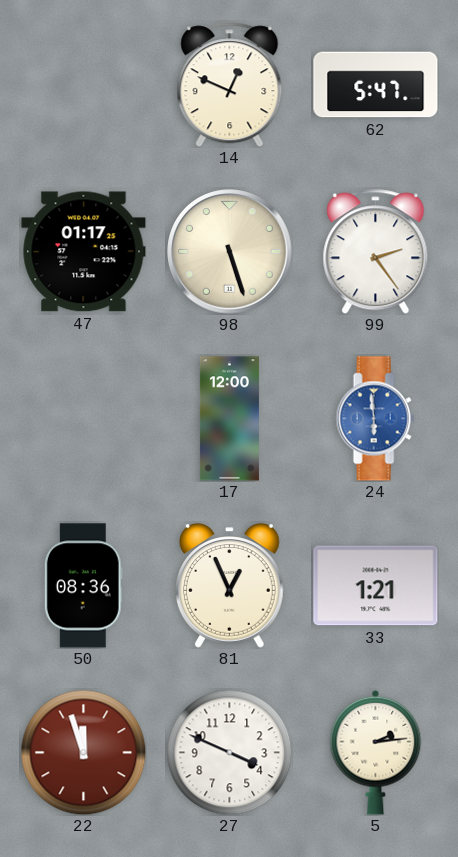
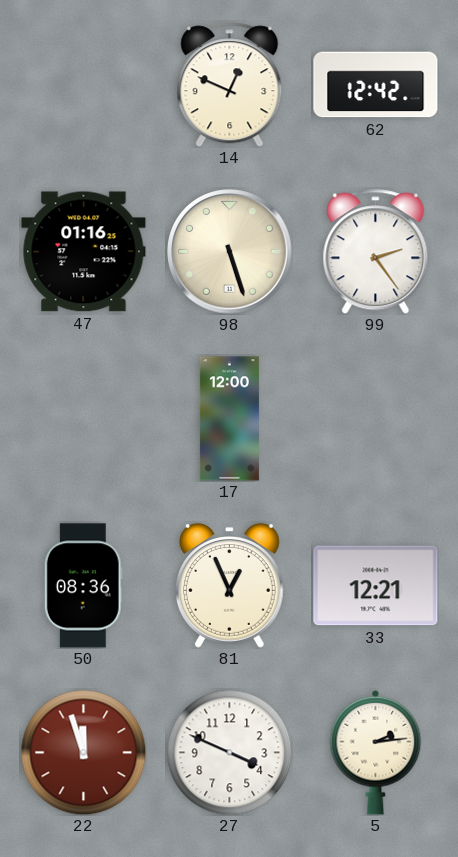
62: 5:47 -> 12:42
47: 01:17 -> 01:16
24: 5:59 -> none
33: 1:21 -> 12:21
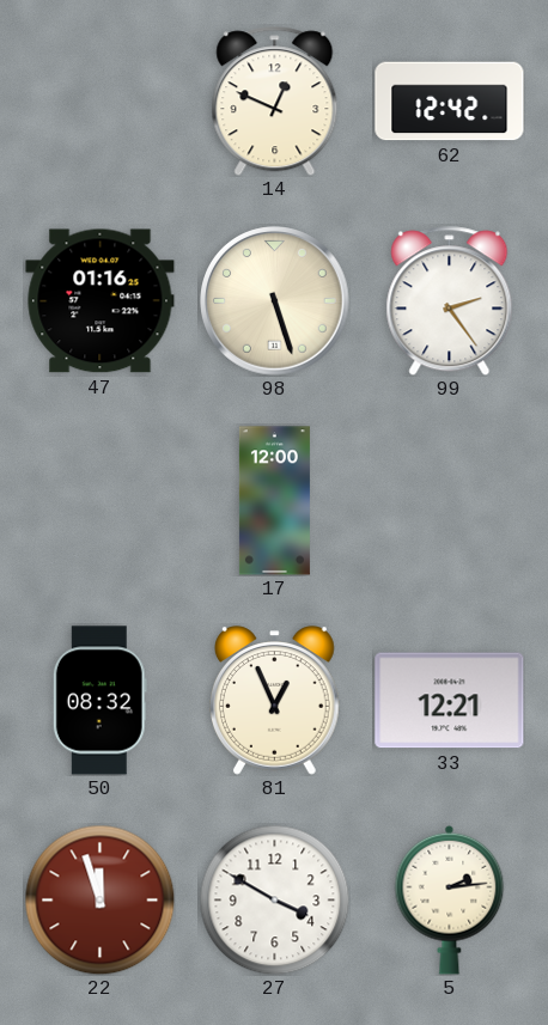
50: 08:36 -> 08:32
27: 3:49 -> 3:50
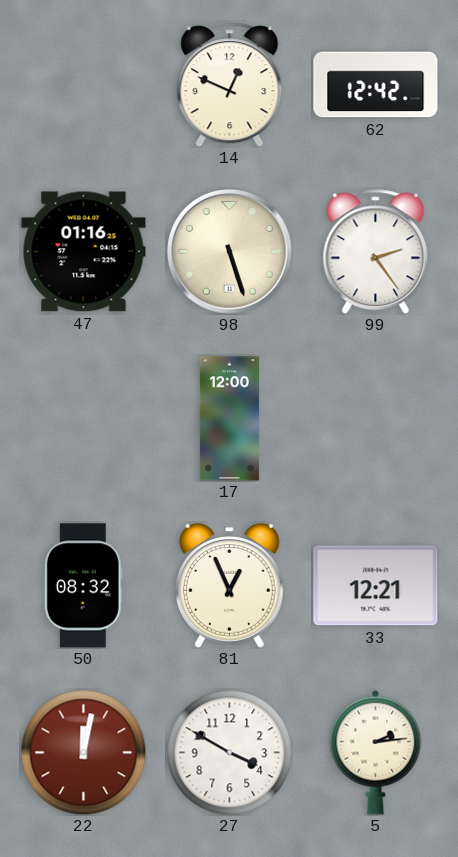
22: 11:57 -> 12:02
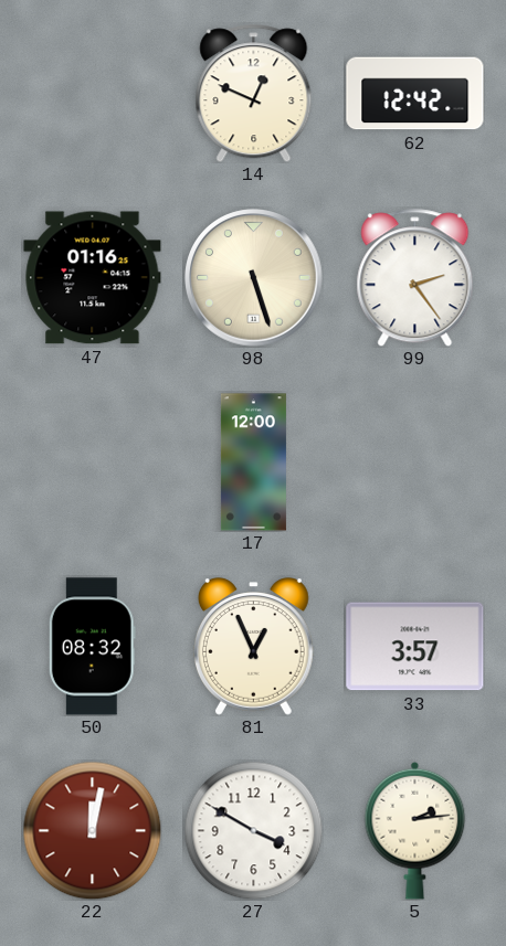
33: 12:21 -> 3:57
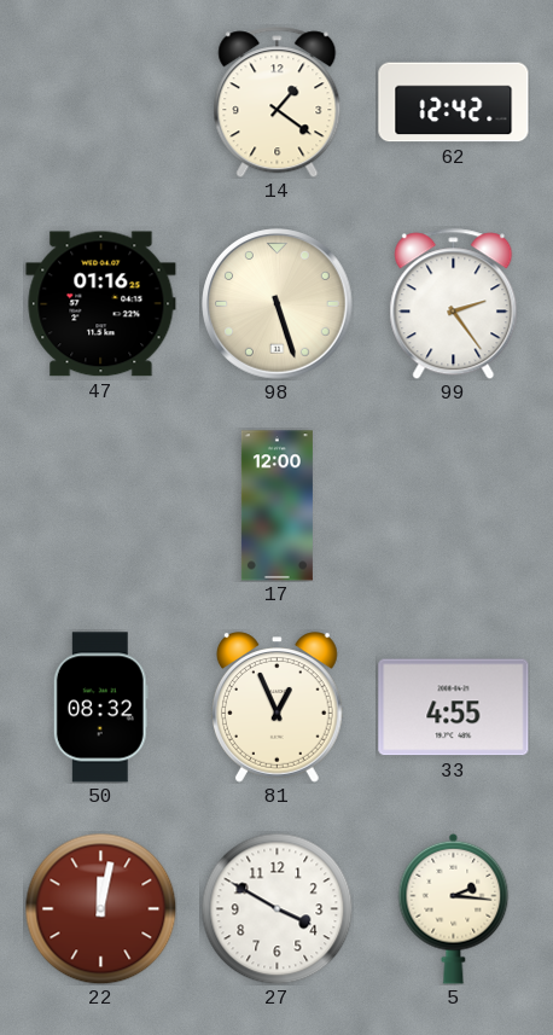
14: 12:49 -> 1:21
33: 3:57 -> 4:55
5: 2:14 -> 2:16
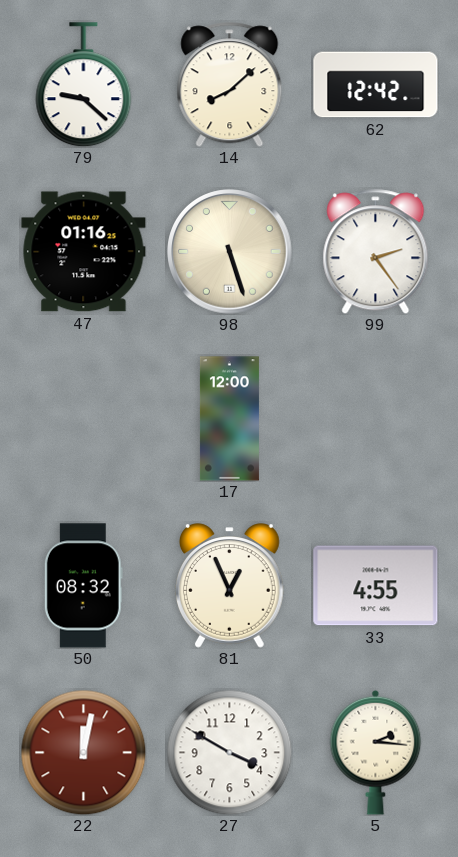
79: none -> 9:22
14: 1:21 -> 8:08
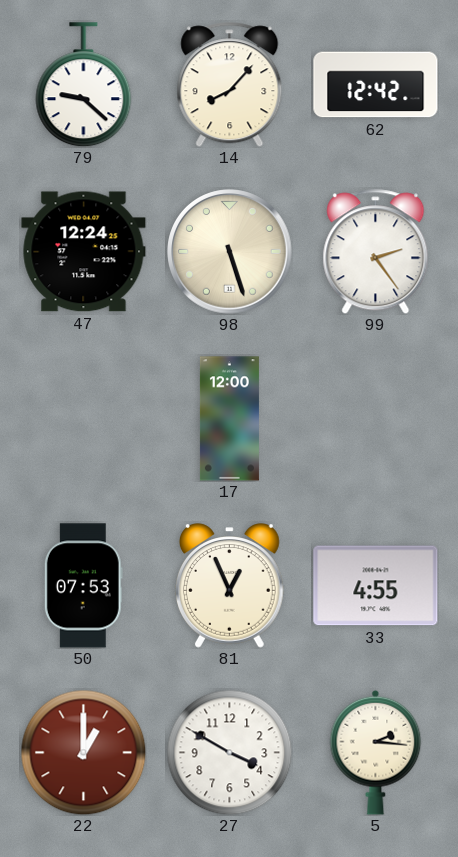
14: 8:08 -> 8:07
47: 01:16 -> 12:24
50: 08:32 -> 07:53
22: 12:02 -> 1:00
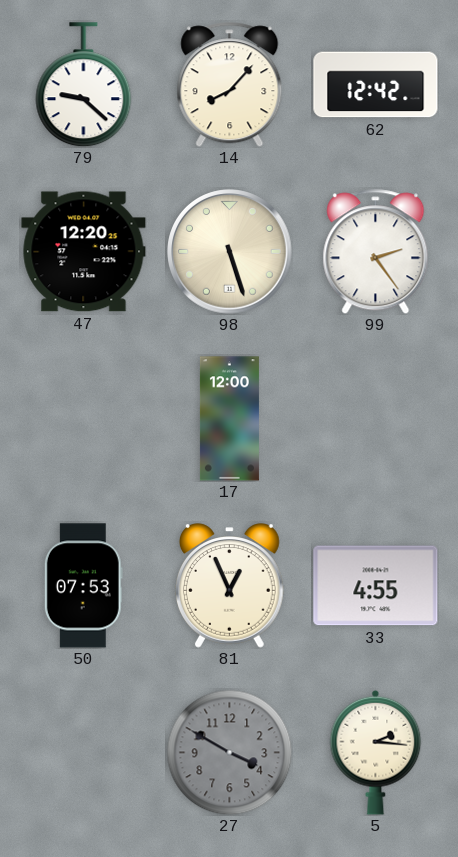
47: 12:24 -> 12:20
22: 1:00 -> none
27 dial: white -> grey
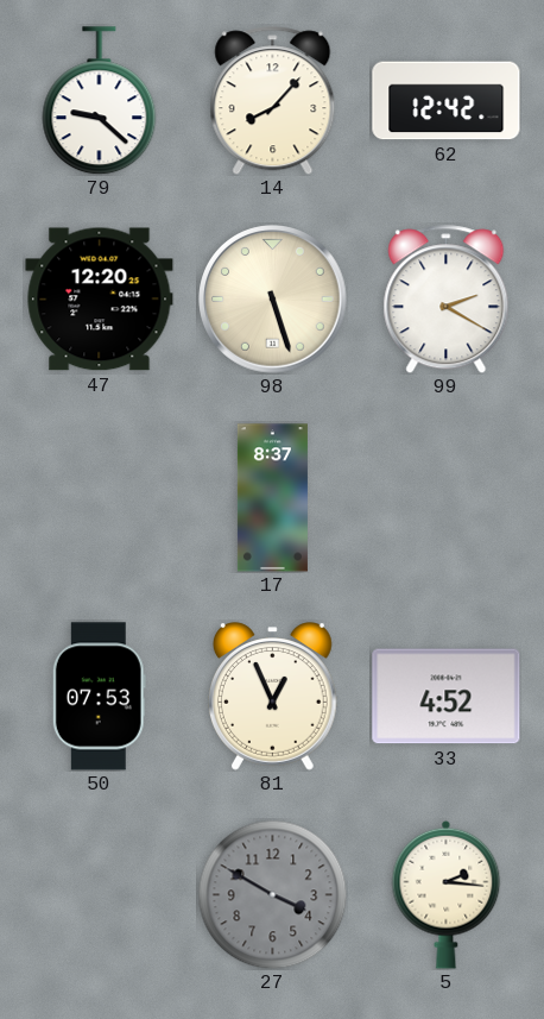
99: 2:24 -> 2:20
17: 12:00 -> 8:37
33: 4:55 -> 4:52
